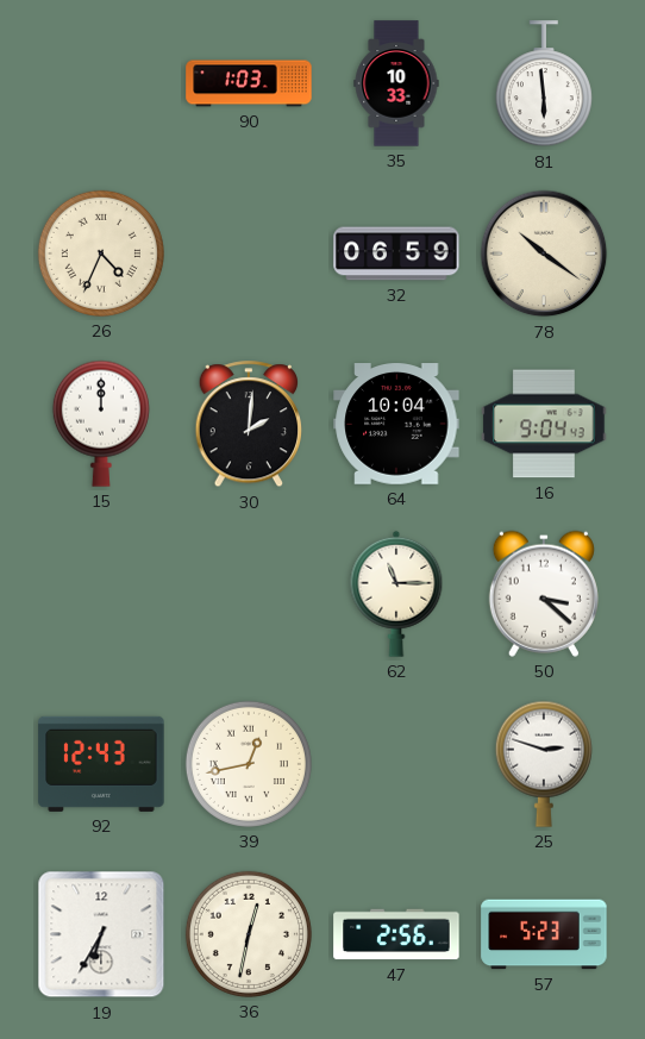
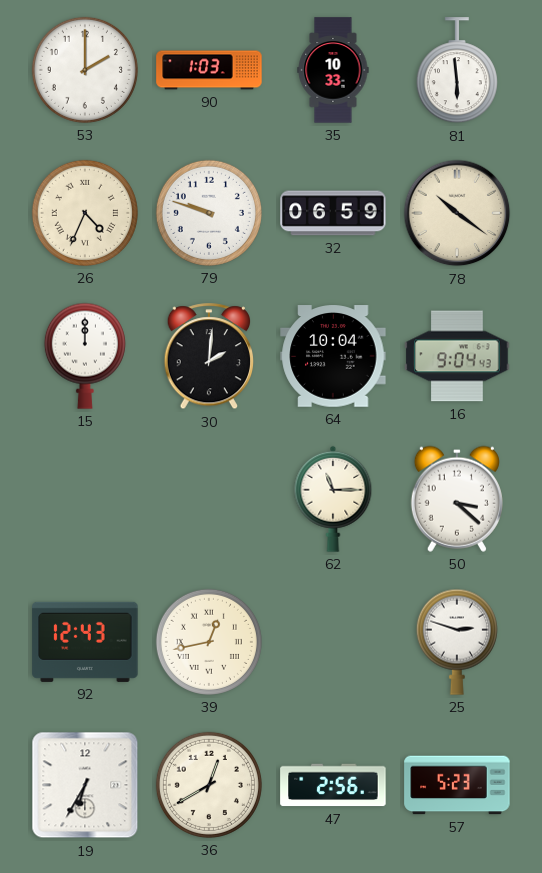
53: none -> 2:00
79: none -> 9:48
36: 12:32 -> 12:40
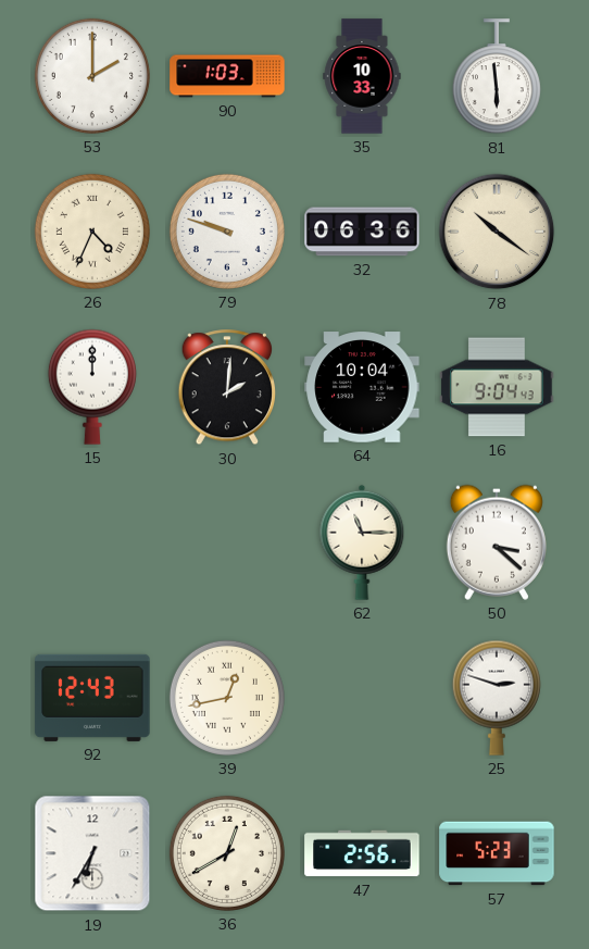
32: 06:59 -> 06:36
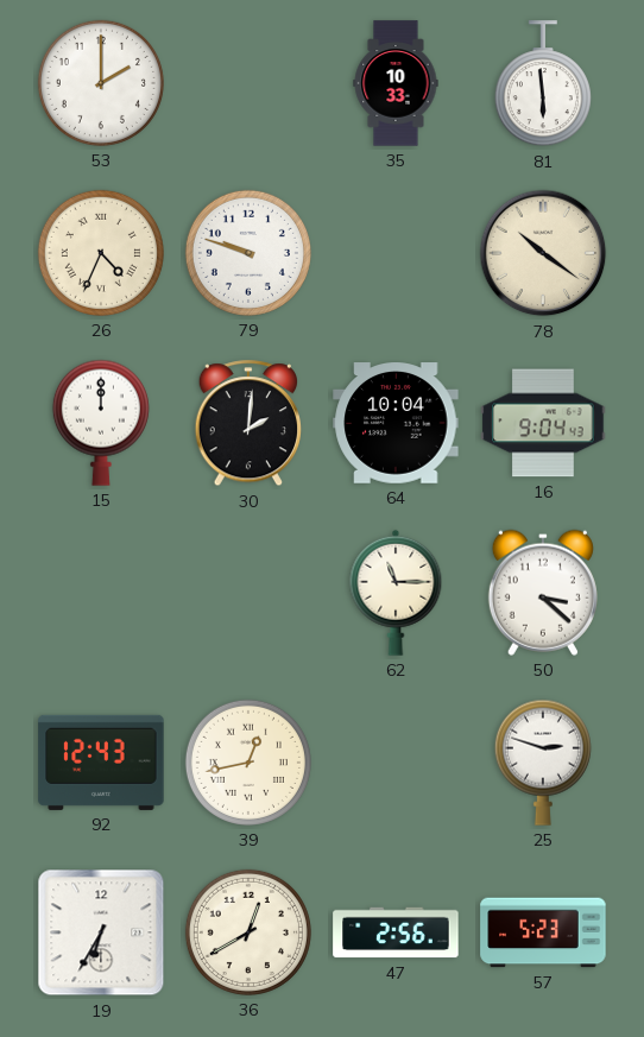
90: 1:03 -> none
32: 06:36 -> none
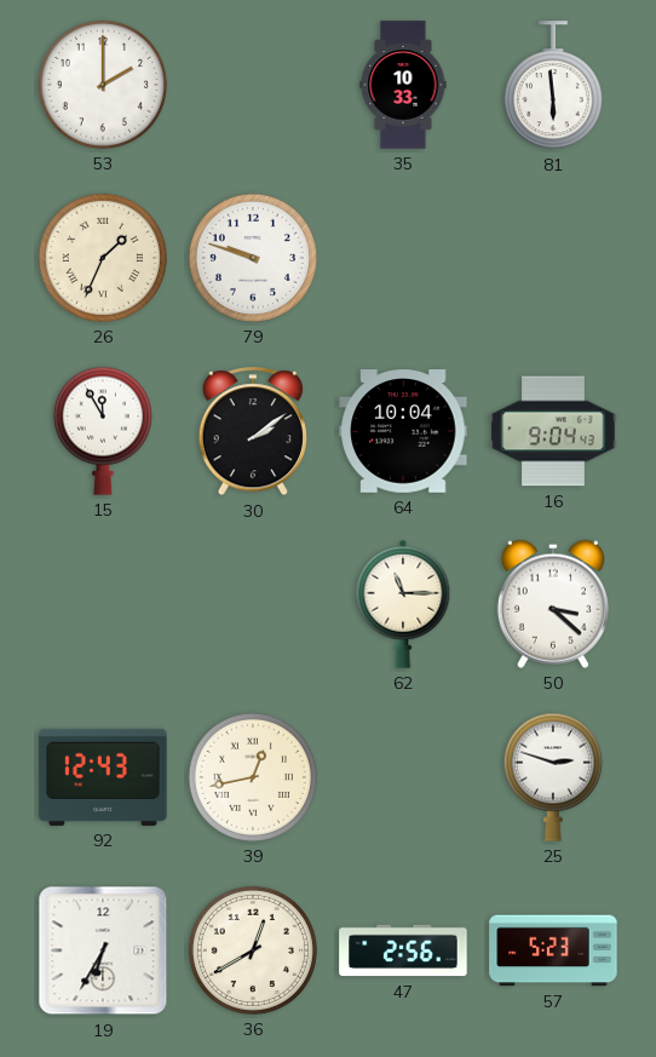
26: 4:34 -> 1:34
78: 10:21 -> none
15: 12:00 -> 11:55
30: 2:01 -> 2:09
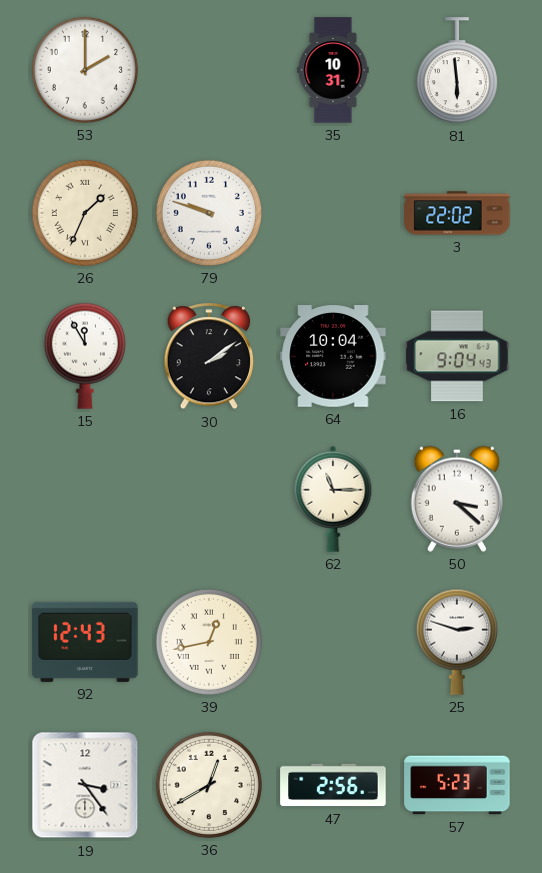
35: 10:33 -> 10:31
3: none -> 22:02
19: 6:35 -> 3:24
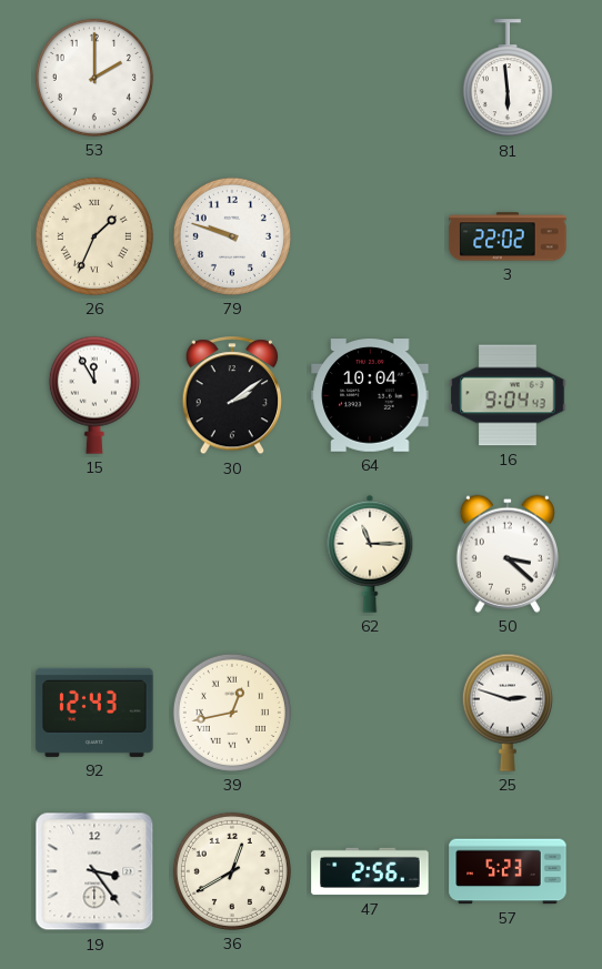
35: 10:31 -> none
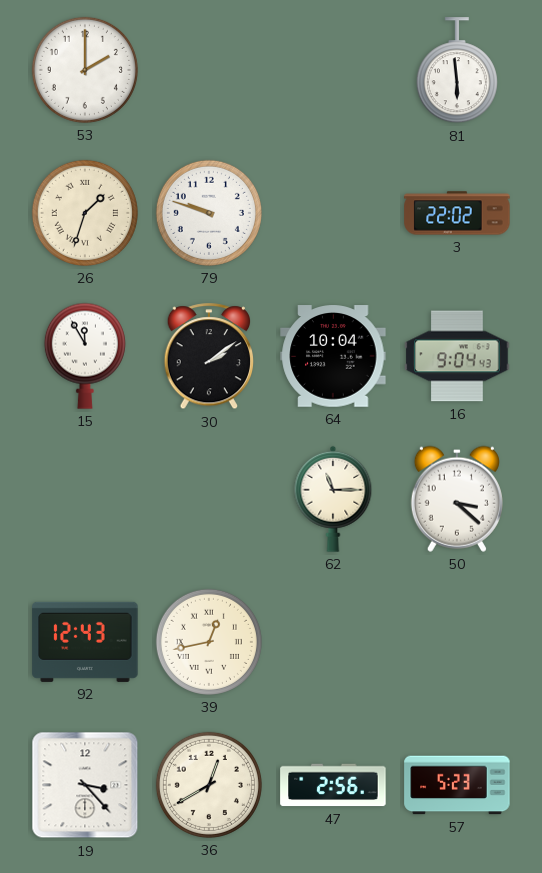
26: 1:34 -> 1:33
25: 2:48 -> none
19: 3:24 -> 3:23
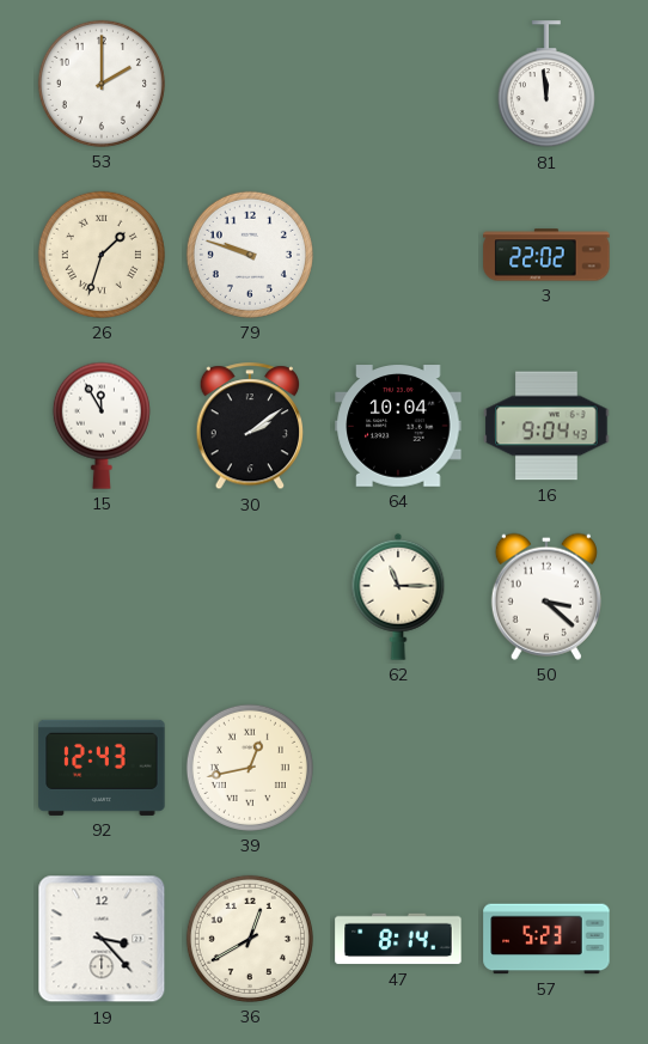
81: 5:59 -> 11:59
47: 2:56 -> 8:14
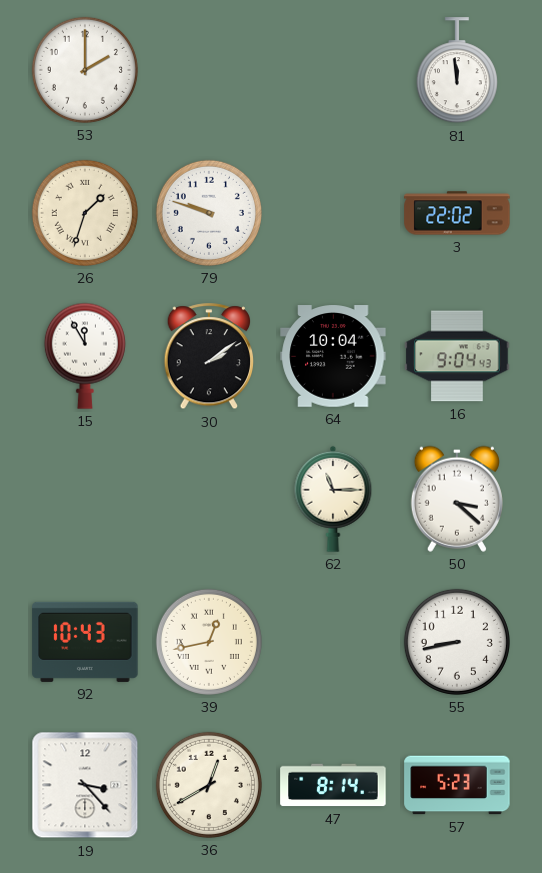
92: 12:43 -> 10:43
55: none -> 8:43
